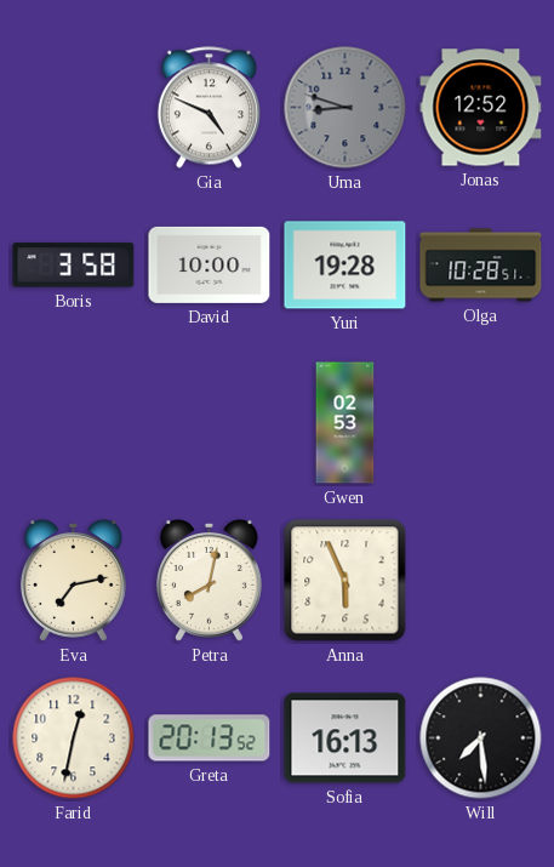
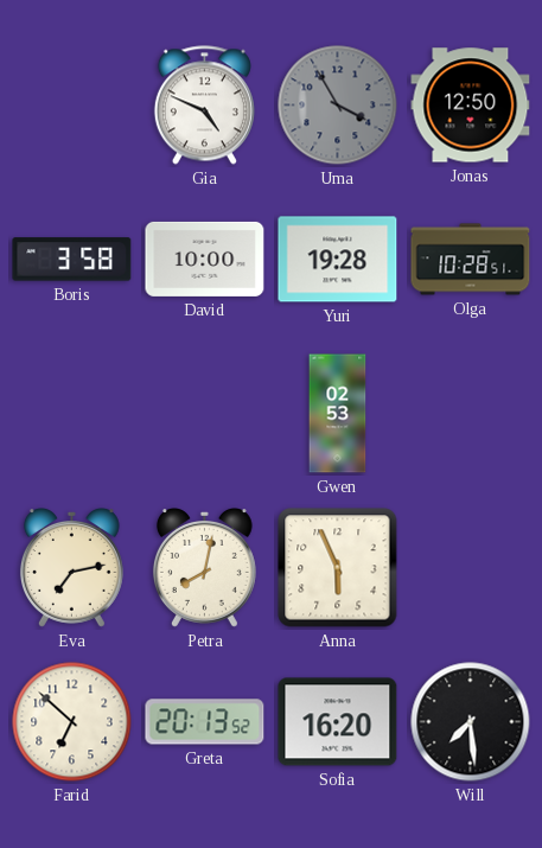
Uma: 8:48 -> 3:55
Jonas: 12:52 -> 12:50
Farid: 12:32 -> 6:52
Sofia: 16:13 -> 16:20
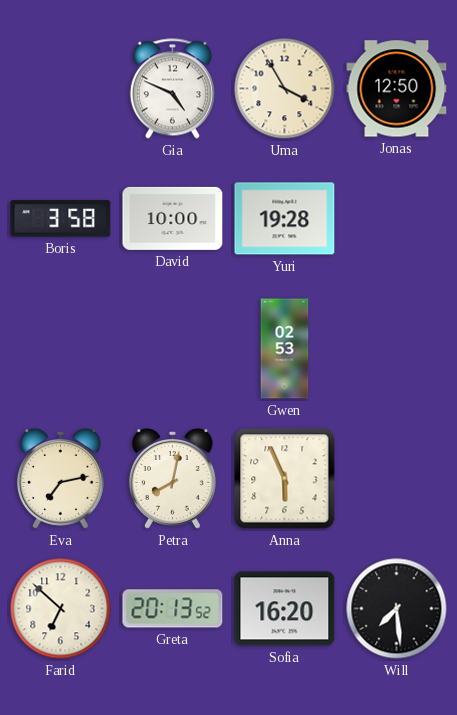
Uma dial: grey -> cream
Olga: 10:28 -> none
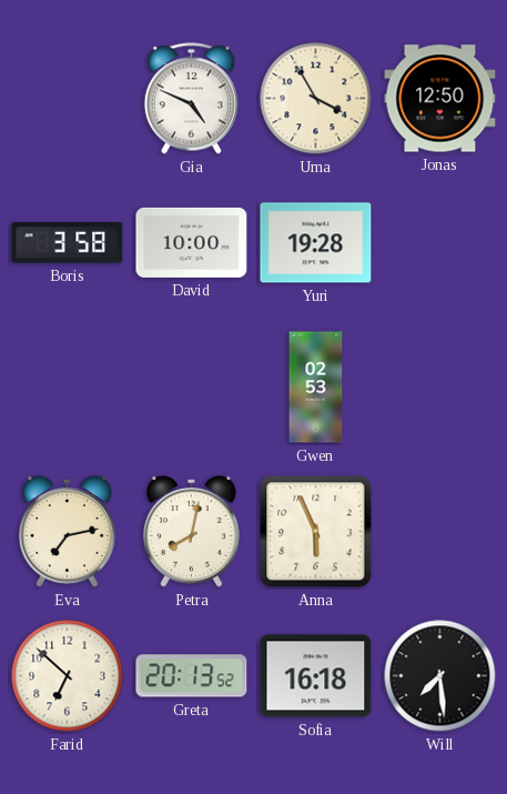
Sofia: 16:20 -> 16:18
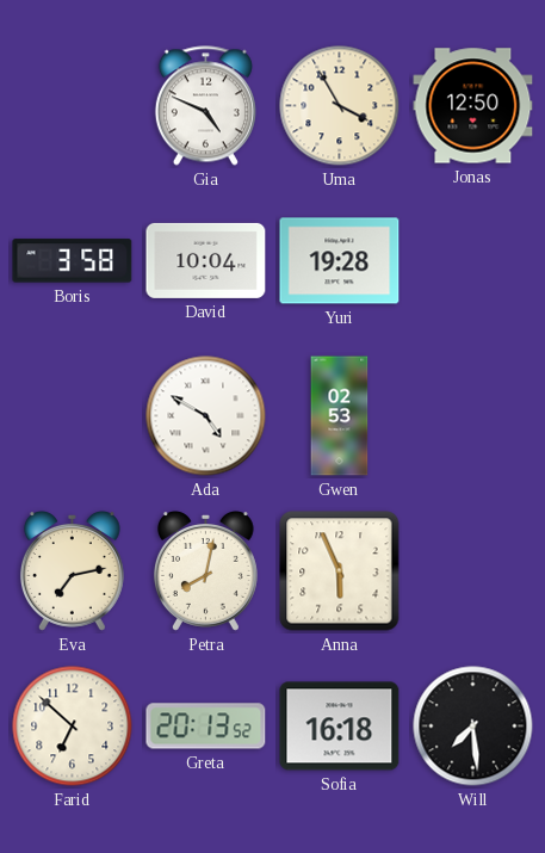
David: 10:00 -> 10:04
Ada: none -> 4:50
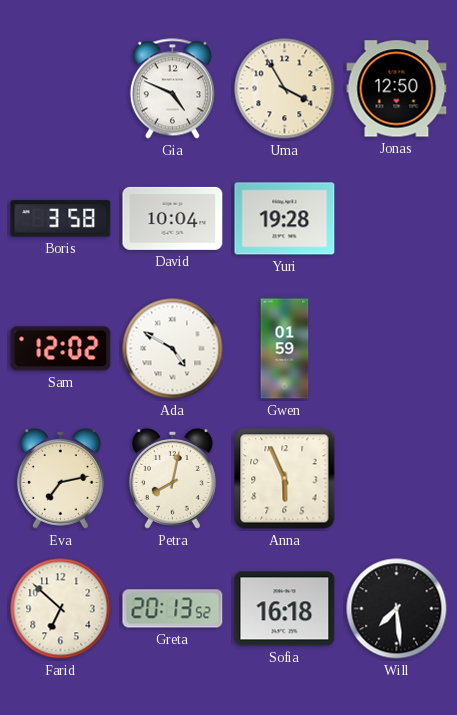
Sam: none -> 12:02
Gwen: 02:53 -> 01:59
